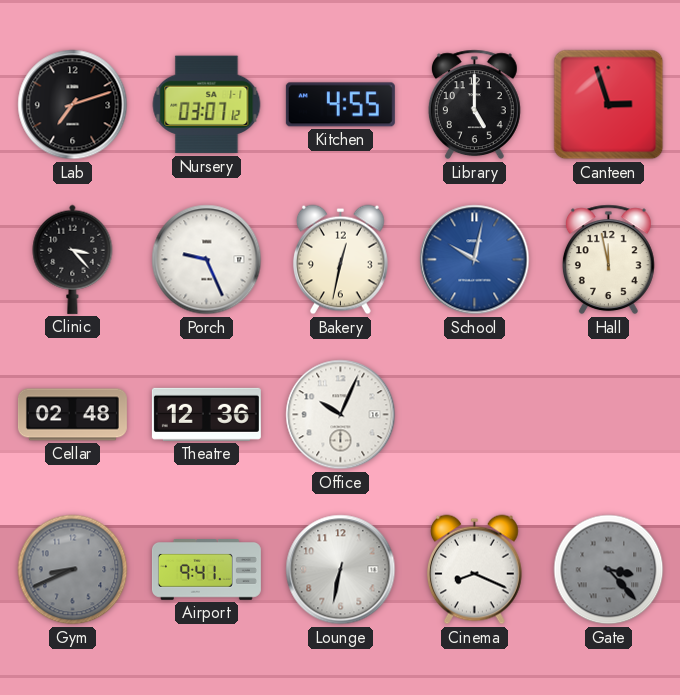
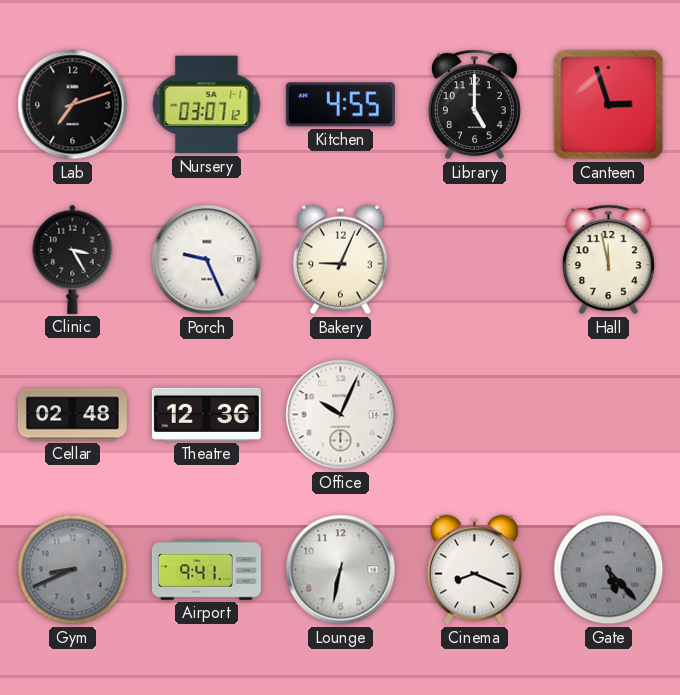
Clinic: 3:23 -> 3:25
Bakery: 12:32 -> 9:04
School: 10:02 -> none
Gate: 3:23 -> 5:23
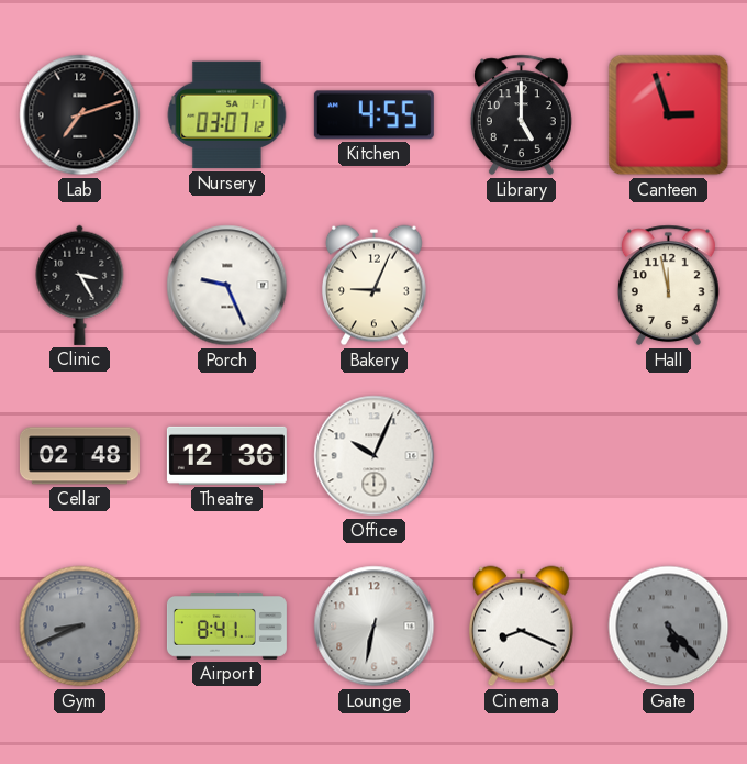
Airport: 9:41 -> 8:41
